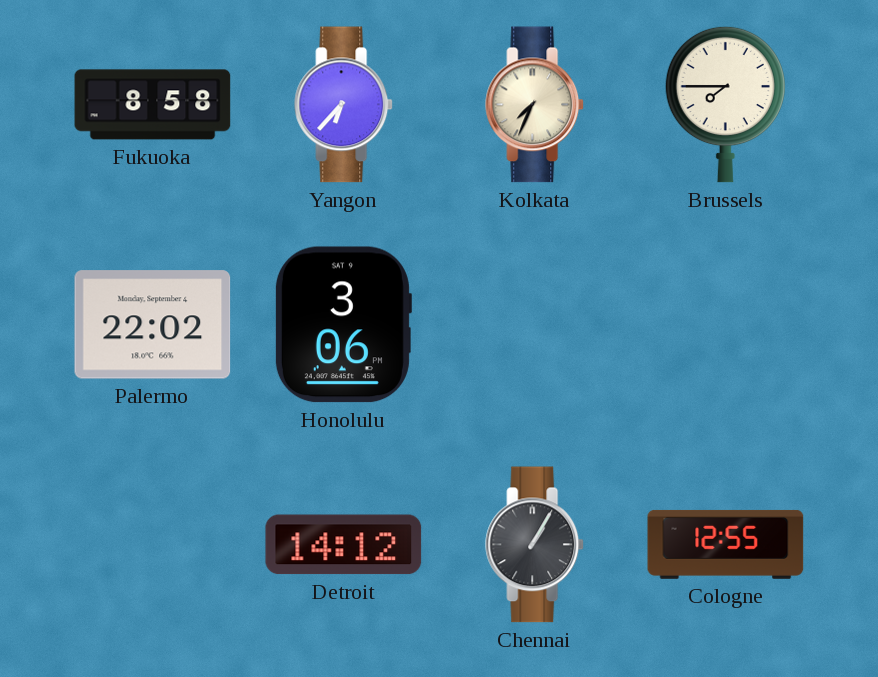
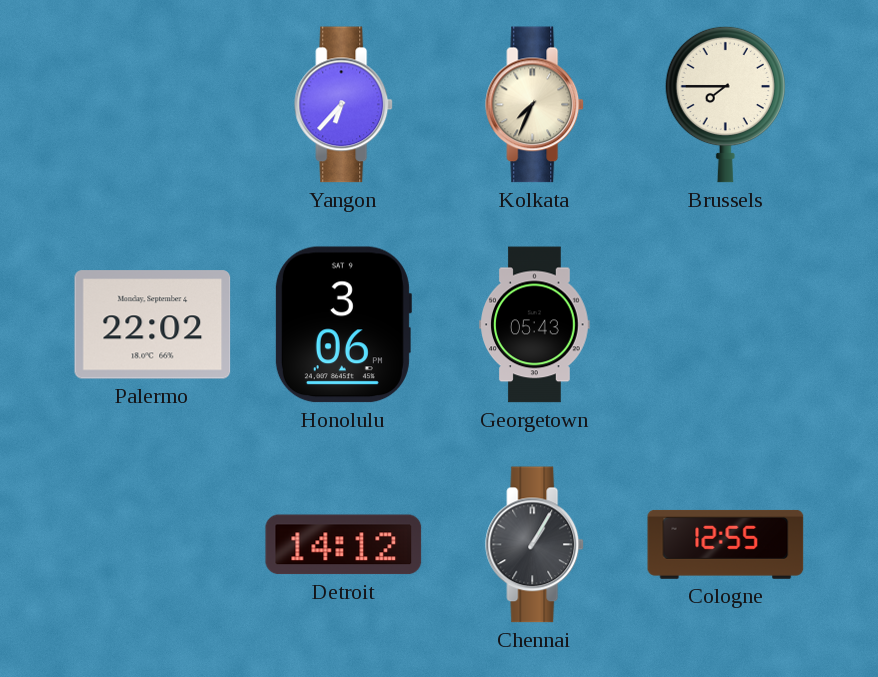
Fukuoka: 8:58 -> none
Georgetown: none -> 05:43
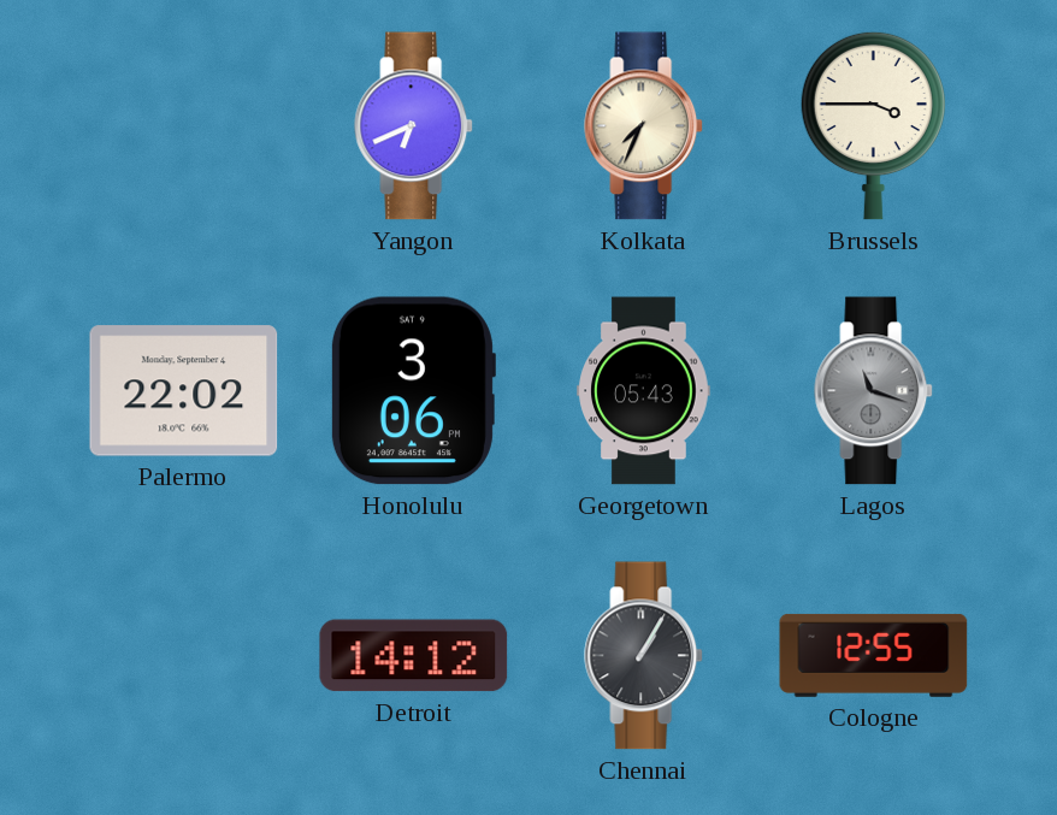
Yangon: 6:37 -> 6:41
Brussels: 7:45 -> 3:45
Lagos: none -> 11:18
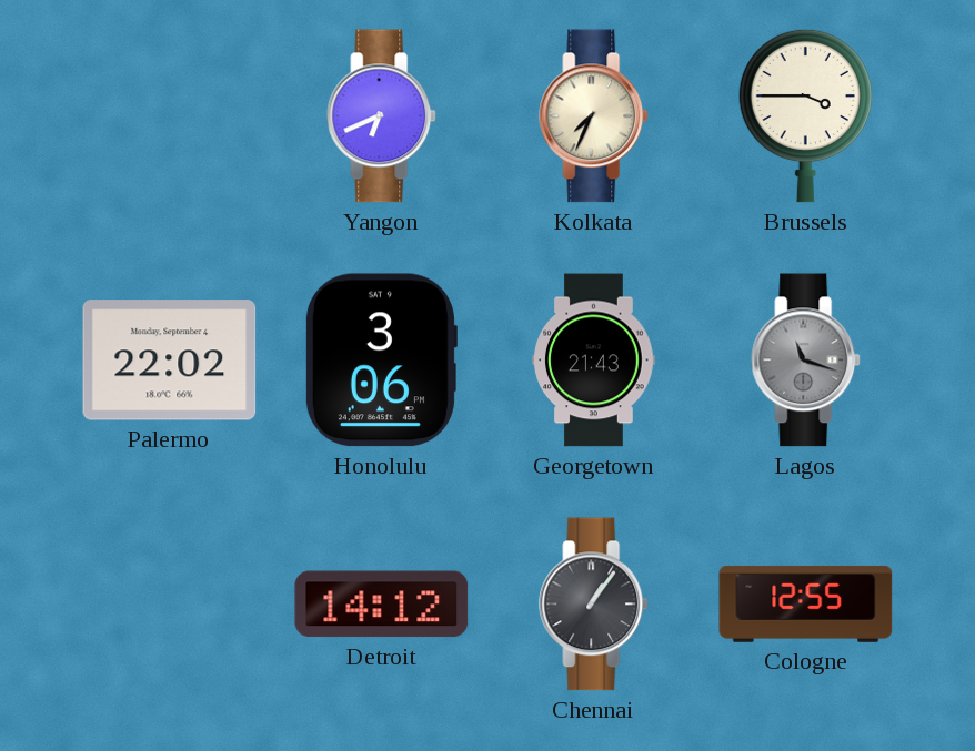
Georgetown: 05:43 -> 21:43
Chennai: 1:05 -> 1:06
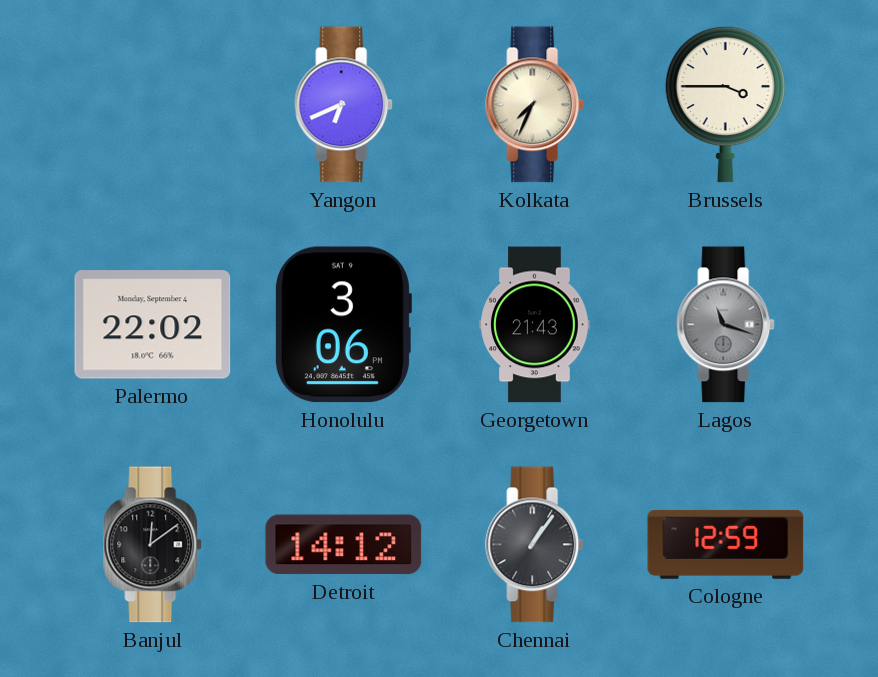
Banjul: none -> 12:09
Cologne: 12:55 -> 12:59
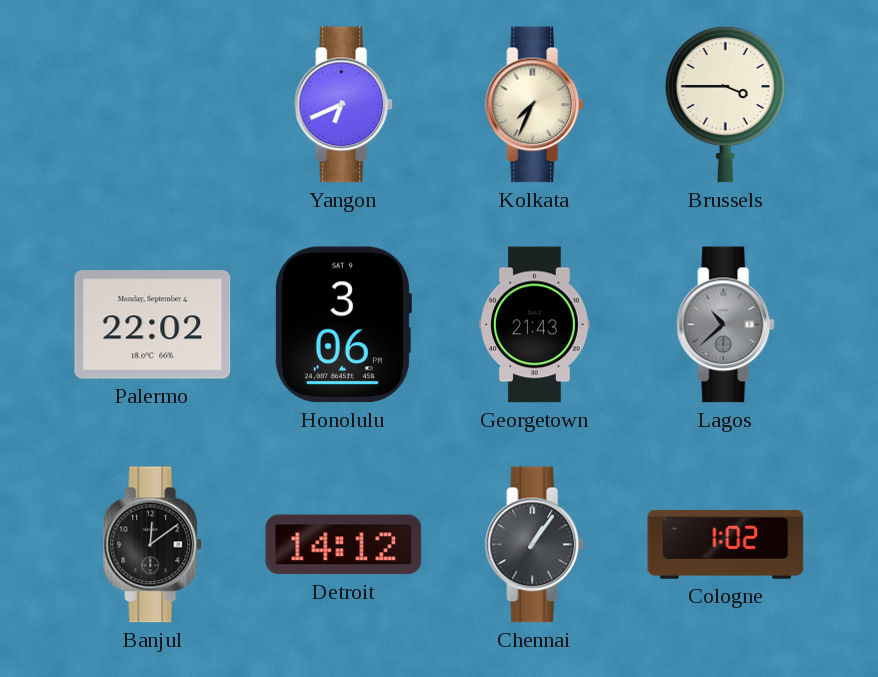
Lagos: 11:18 -> 10:38
Cologne: 12:59 -> 1:02
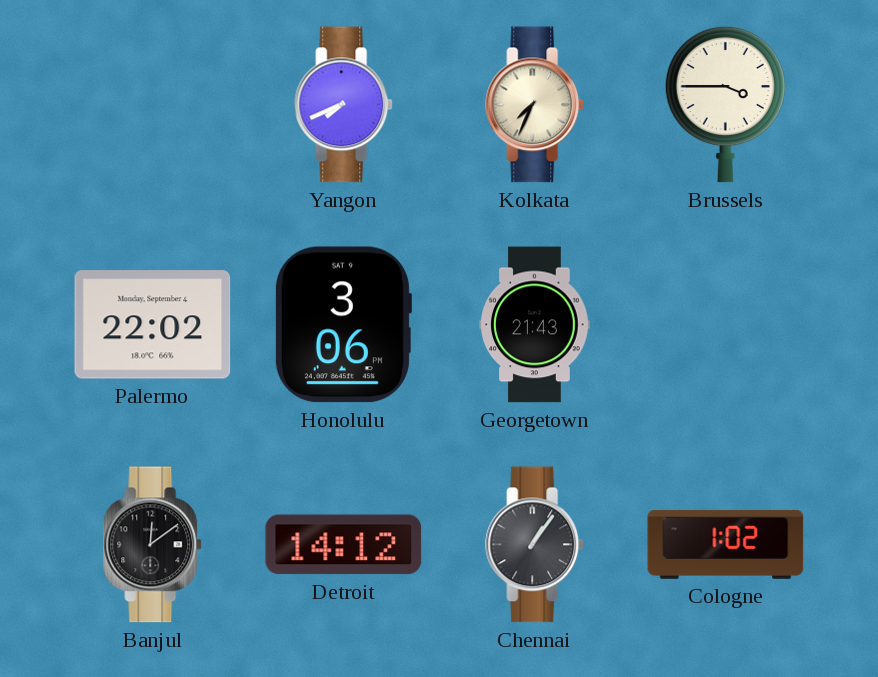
Yangon: 6:41 -> 7:41
Lagos: 10:38 -> none
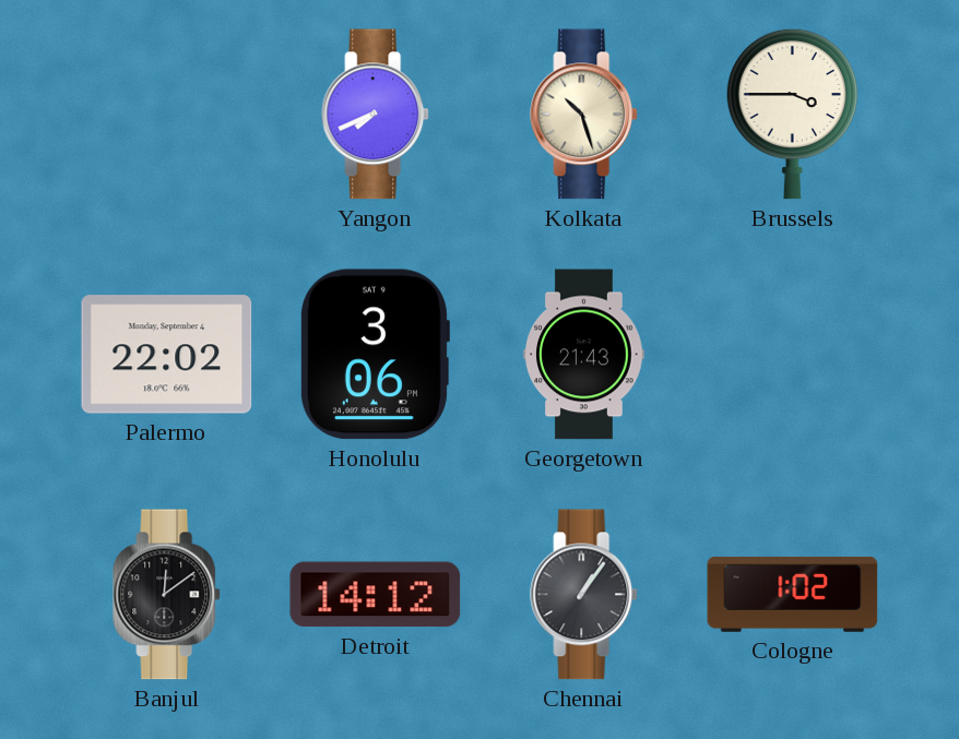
Kolkata: 7:34 -> 10:27
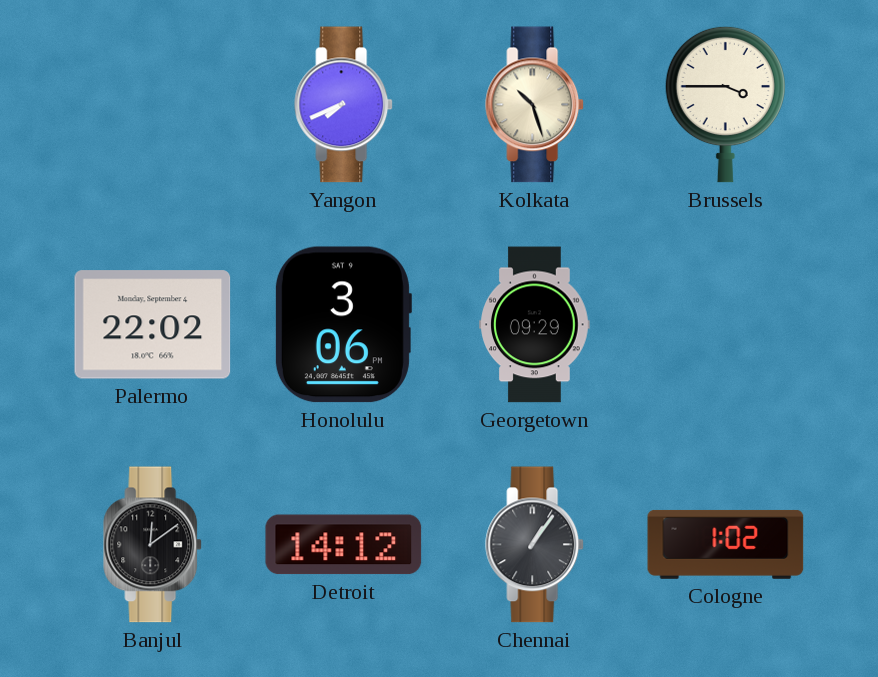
Georgetown: 21:43 -> 09:29
